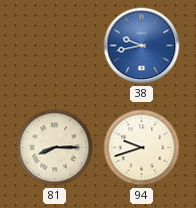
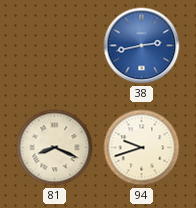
38: 9:43 -> 2:43
81: 8:15 -> 8:19
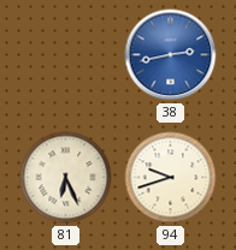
81: 8:19 -> 6:26
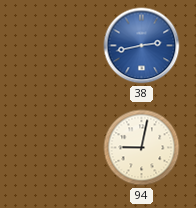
81: 6:26 -> none
94: 9:42 -> 9:02
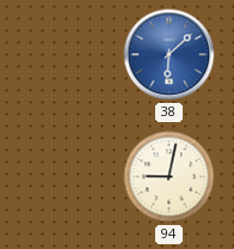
38: 2:43 -> 6:08
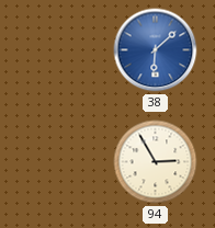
94: 9:02 -> 2:55
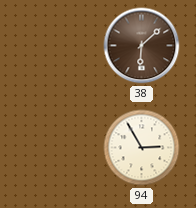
38 dial: blue -> brown
